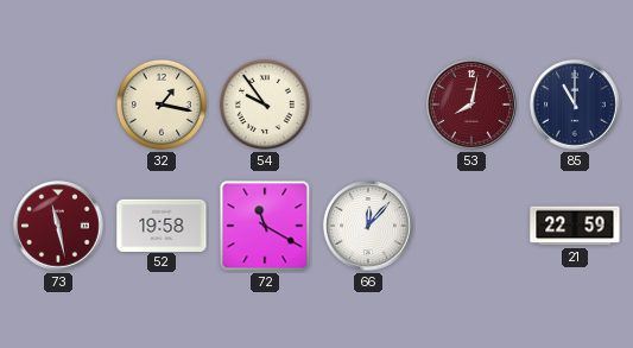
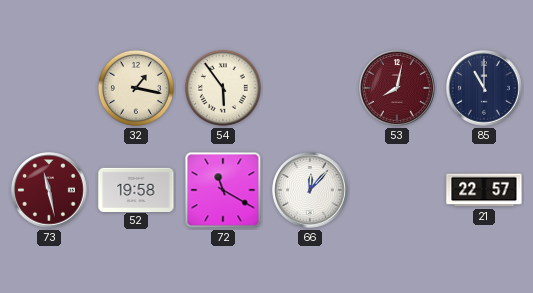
54: 9:54 -> 5:54
21: 22:59 -> 22:57
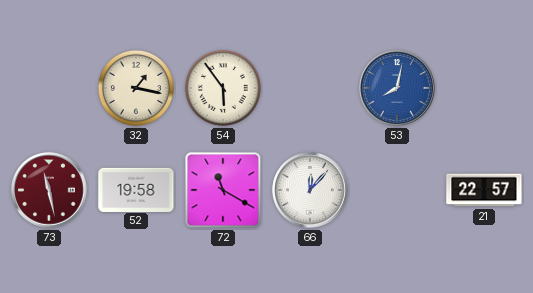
53 dial: burgundy -> blue
85: 11:00 -> none
